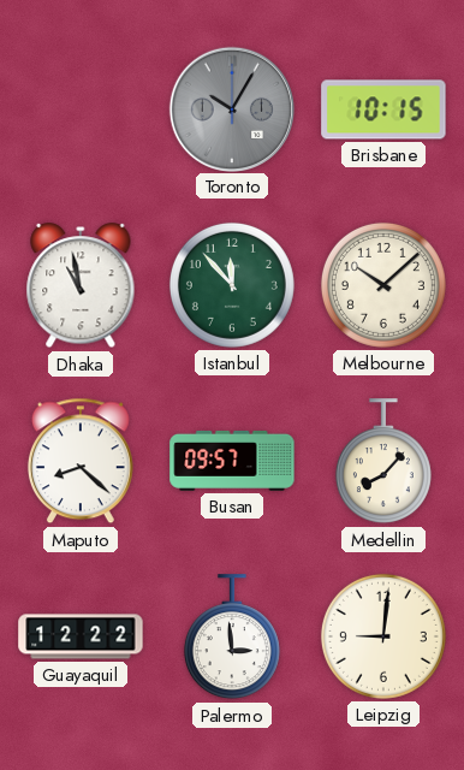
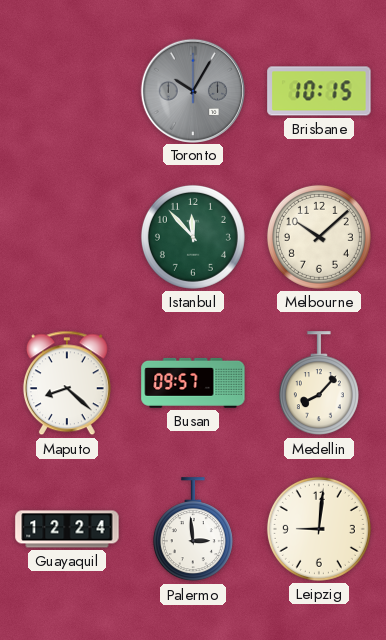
Dhaka: 10:58 -> none
Guayaquil: 12:22 -> 12:24
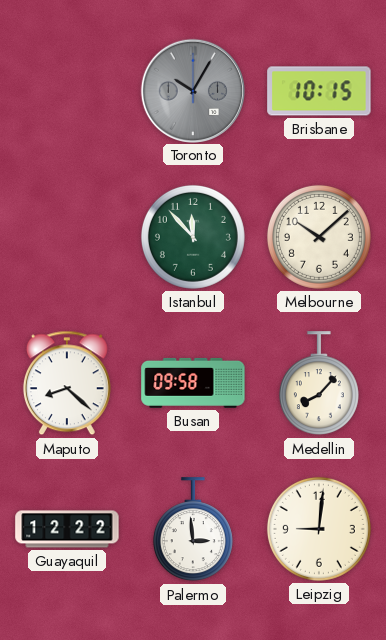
Busan: 09:57 -> 09:58
Guayaquil: 12:24 -> 12:22
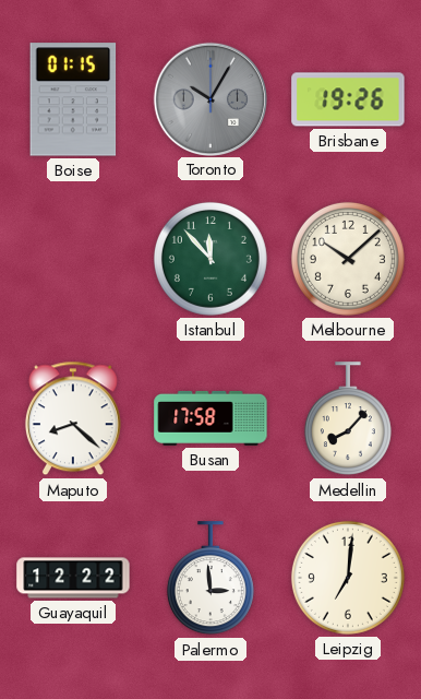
Boise: none -> 01:15
Brisbane: 10:15 -> 19:26
Busan: 09:58 -> 17:58
Leipzig: 9:01 -> 7:01
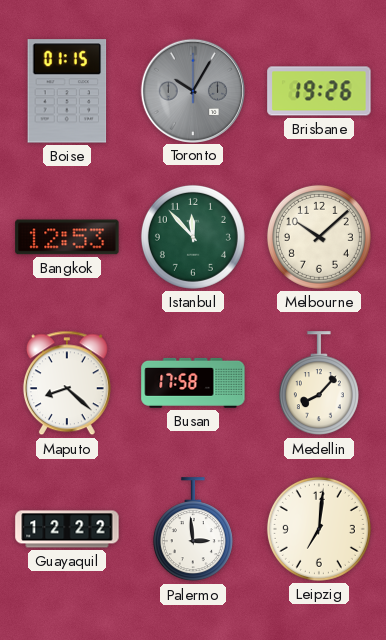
Bangkok: none -> 12:53
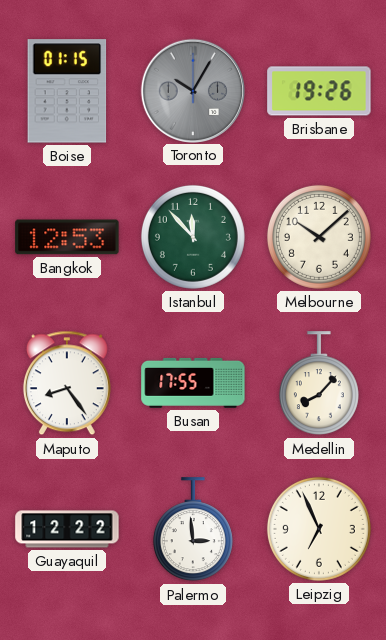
Maputo: 8:22 -> 8:24
Busan: 17:58 -> 17:55
Leipzig: 7:01 -> 6:56
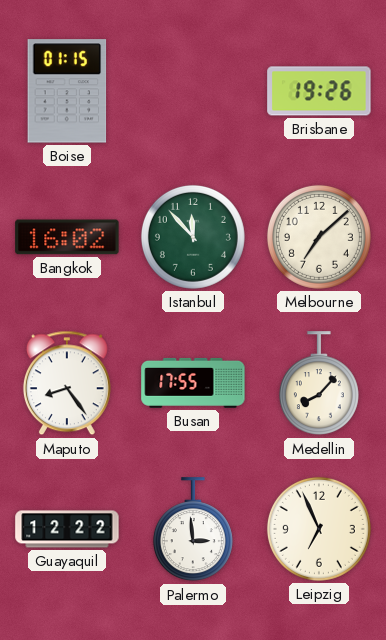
Toronto: 10:05 -> none
Bangkok: 12:53 -> 16:02
Melbourne: 10:08 -> 7:08
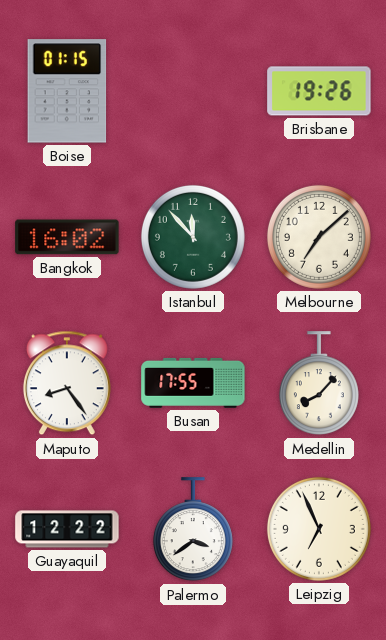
Palermo: 2:59 -> 3:39
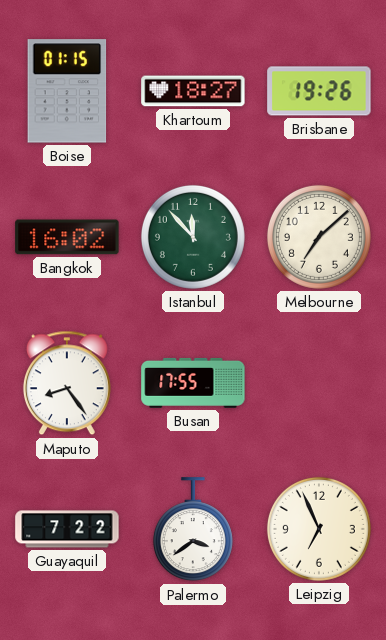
Khartoum: none -> 18:27
Medellin: 8:07 -> none
Guayaquil: 12:22 -> 7:22
